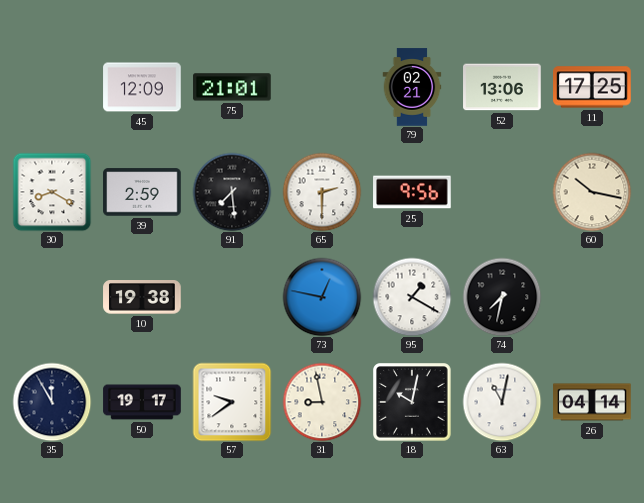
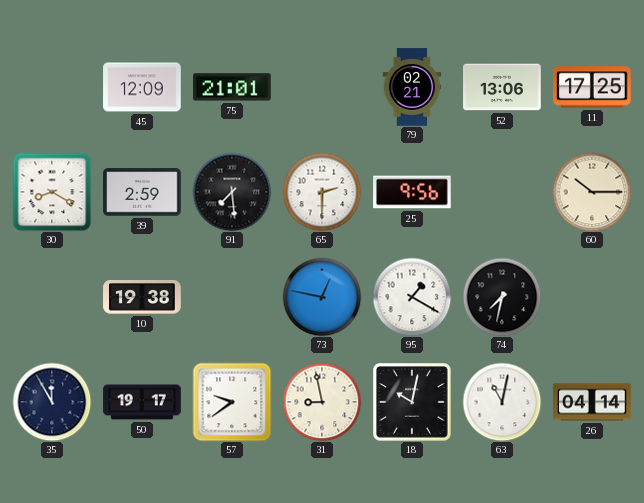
60: 10:17 -> 10:15
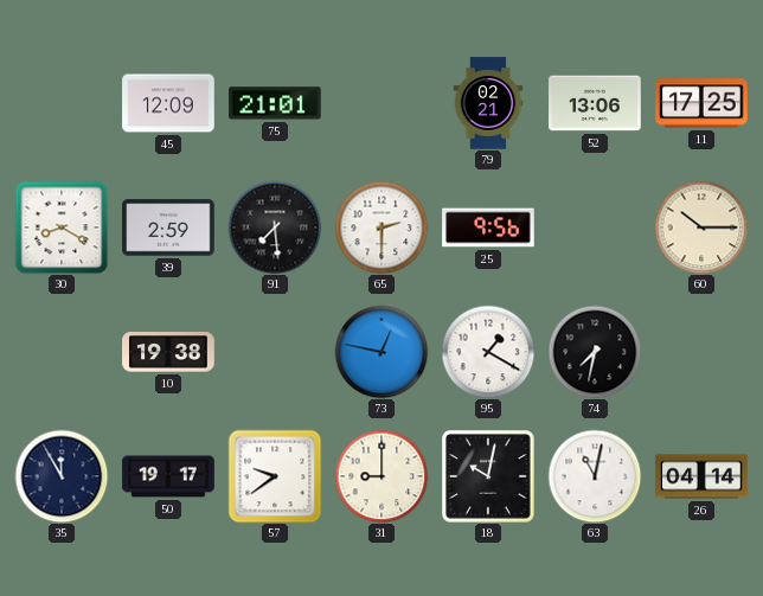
31: 8:58 -> 9:00
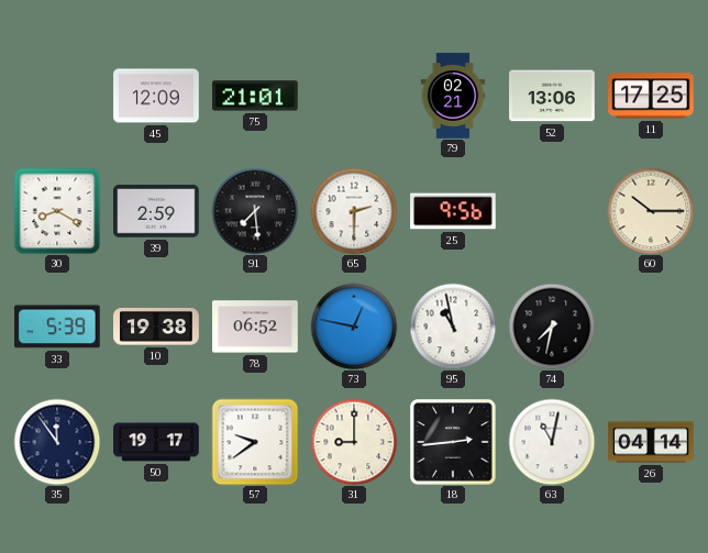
33: none -> 5:39
78: none -> 06:52
95: 1:20 -> 10:58
35: 11:55 -> 11:54
18: 10:02 -> 2:44
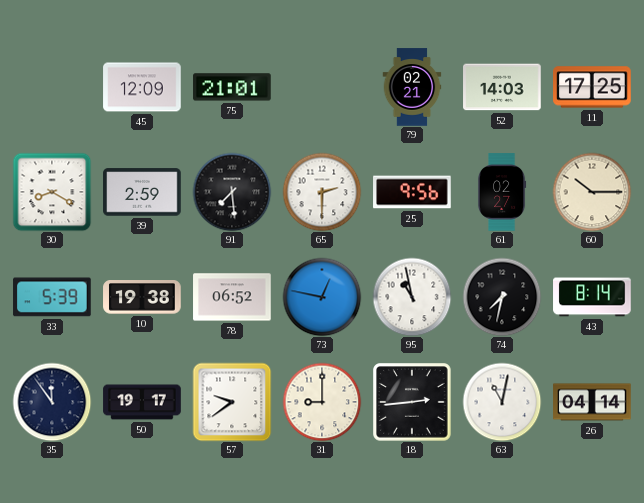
52: 13:06 -> 14:03
61: none -> 02:27
43: none -> 8:14
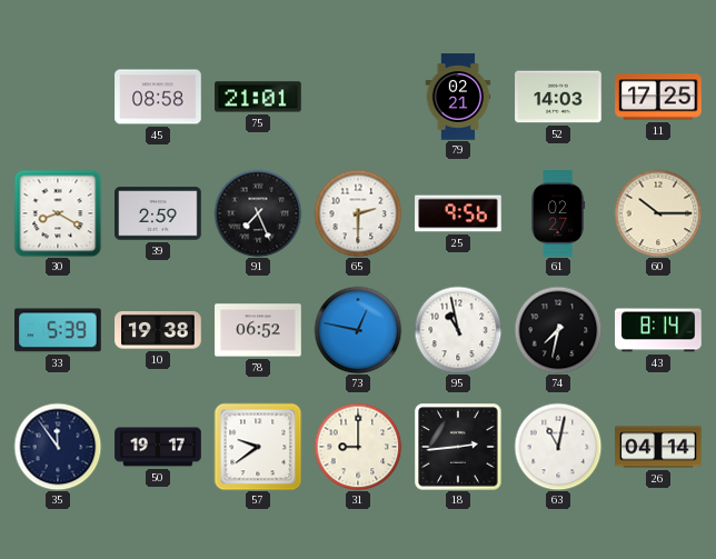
45: 12:09 -> 08:58
91: 7:29 -> 7:26
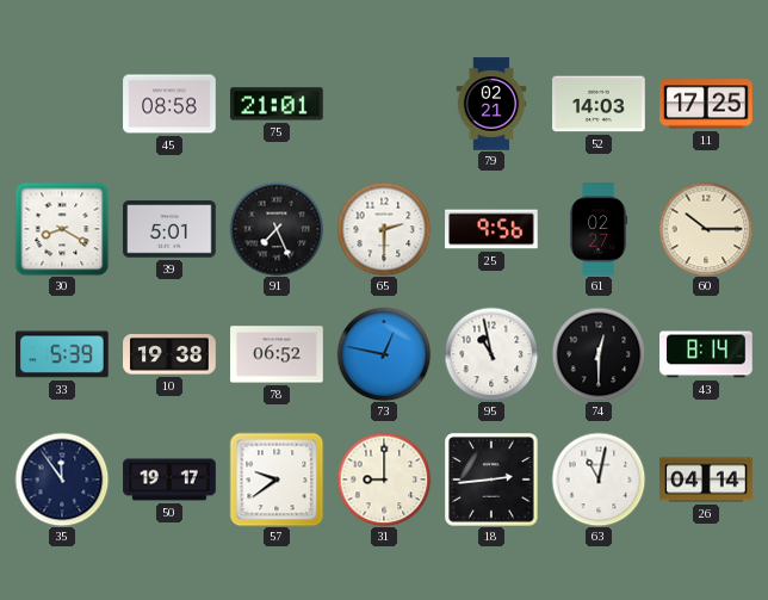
39: 2:59 -> 5:01
74: 7:32 -> 12:30
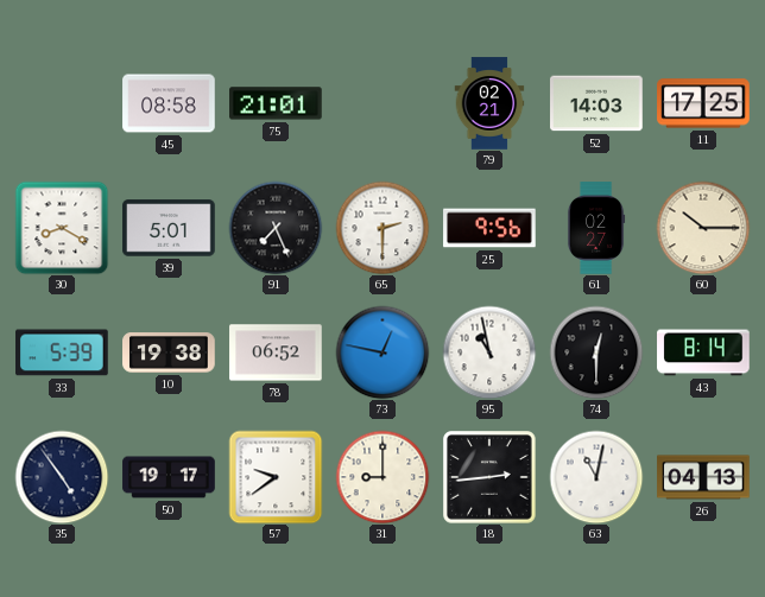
35: 11:54 -> 4:54
26: 04:14 -> 04:13
